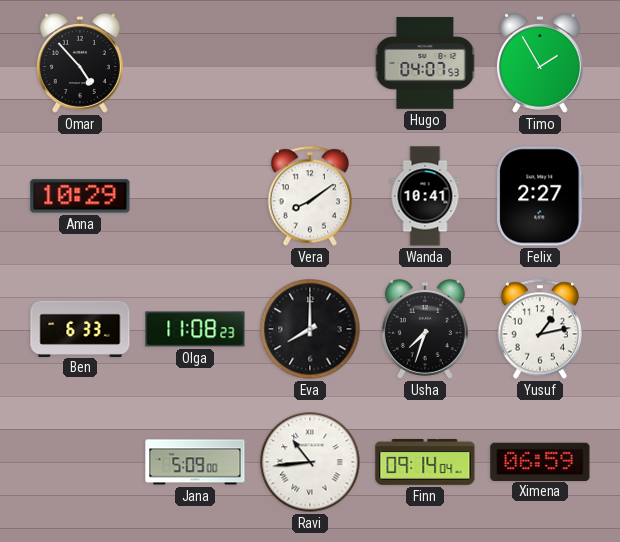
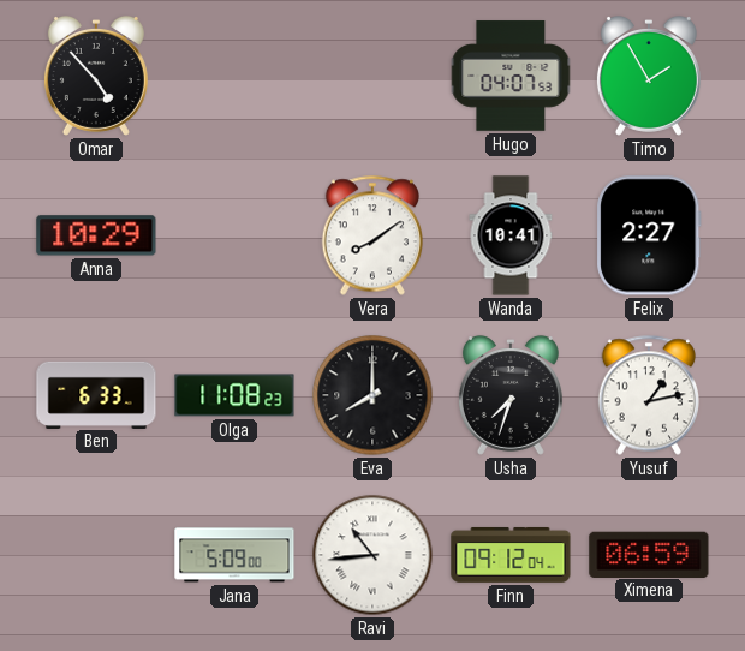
Finn: 09:14 -> 09:12
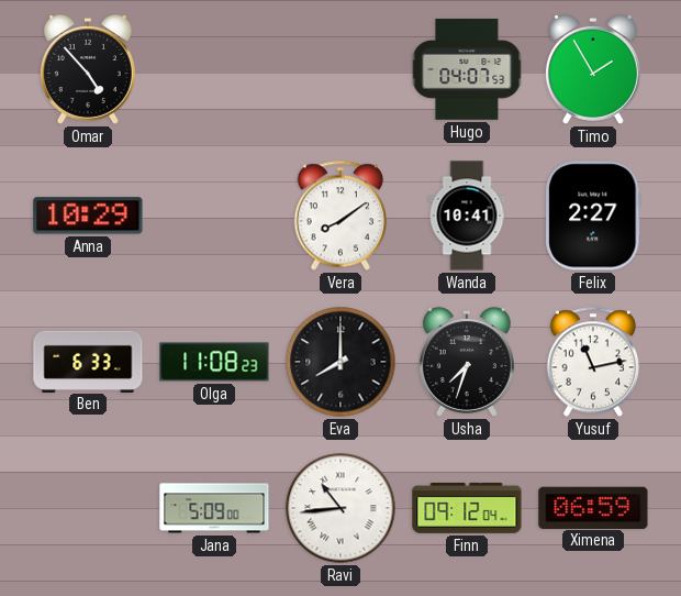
Yusuf: 1:13 -> 11:13
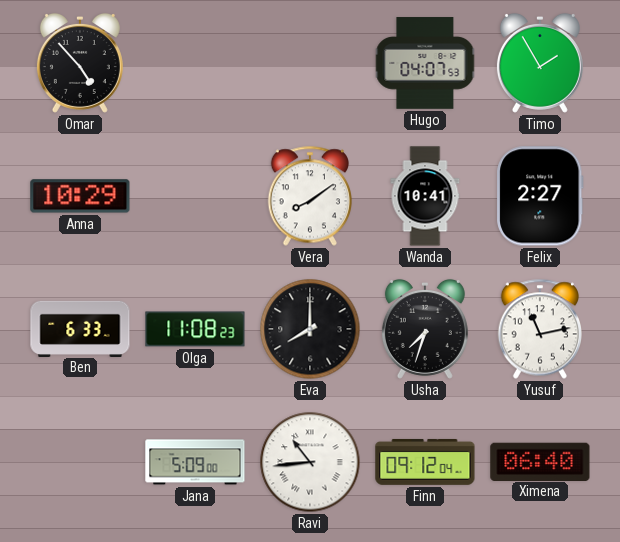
Ximena: 06:59 -> 06:40
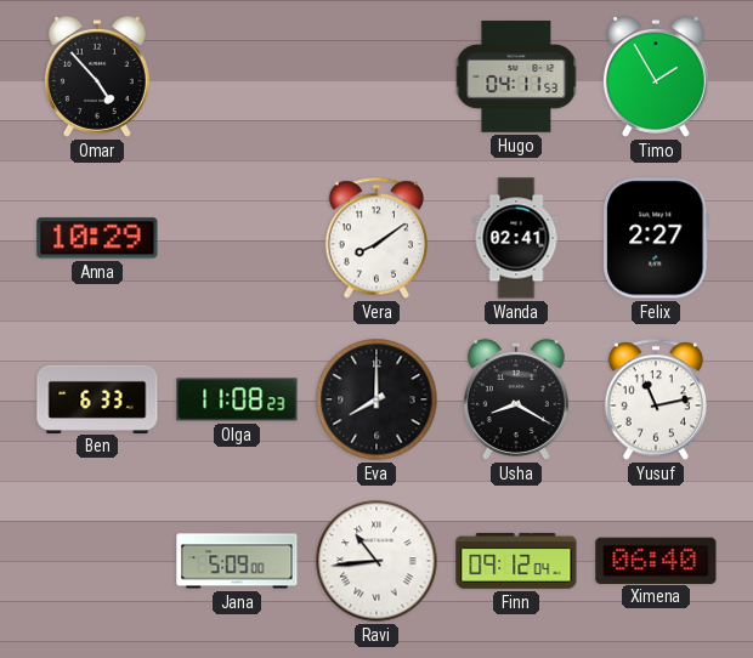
Hugo: 04:07 -> 04:11
Wanda: 10:41 -> 02:41
Usha: 7:33 -> 8:20
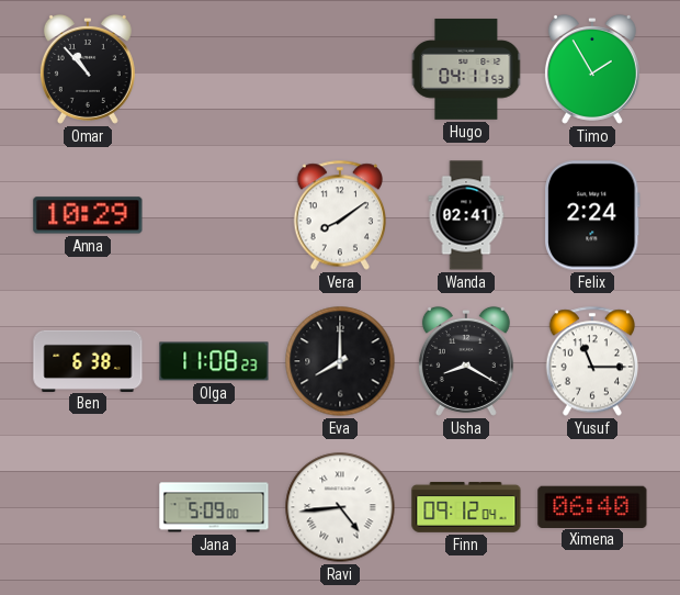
Omar: 4:53 -> 10:53
Felix: 2:27 -> 2:24
Ben: 6:33 -> 6:38
Yusuf: 11:13 -> 11:15
Ravi: 10:44 -> 4:44
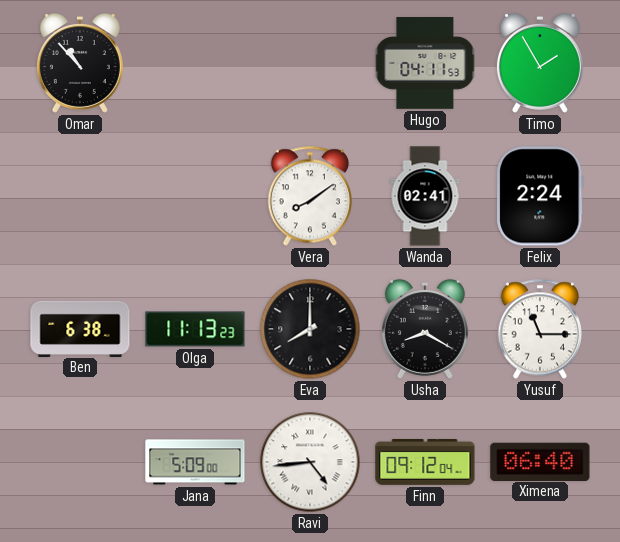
Anna: 10:29 -> none
Olga: 11:08 -> 11:13
